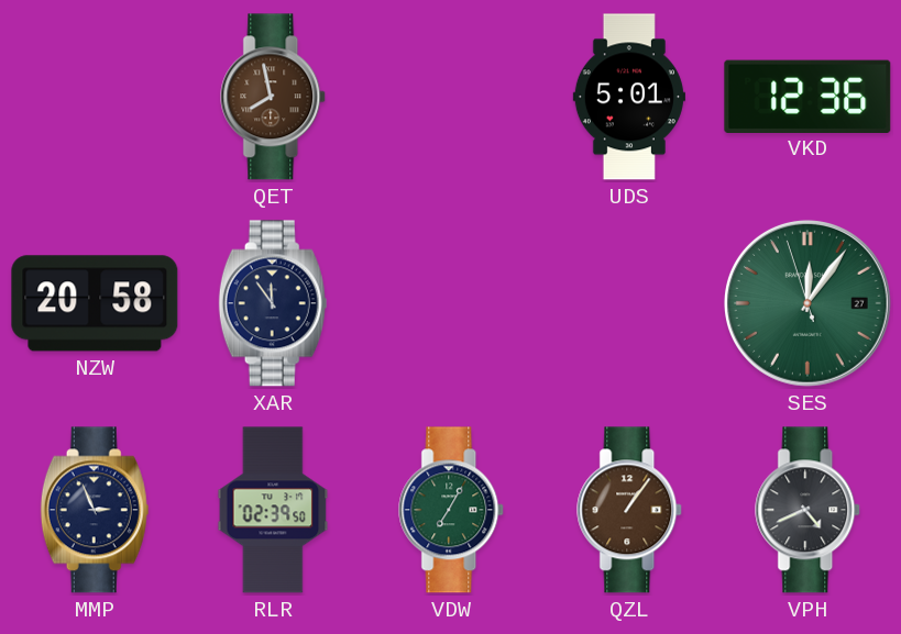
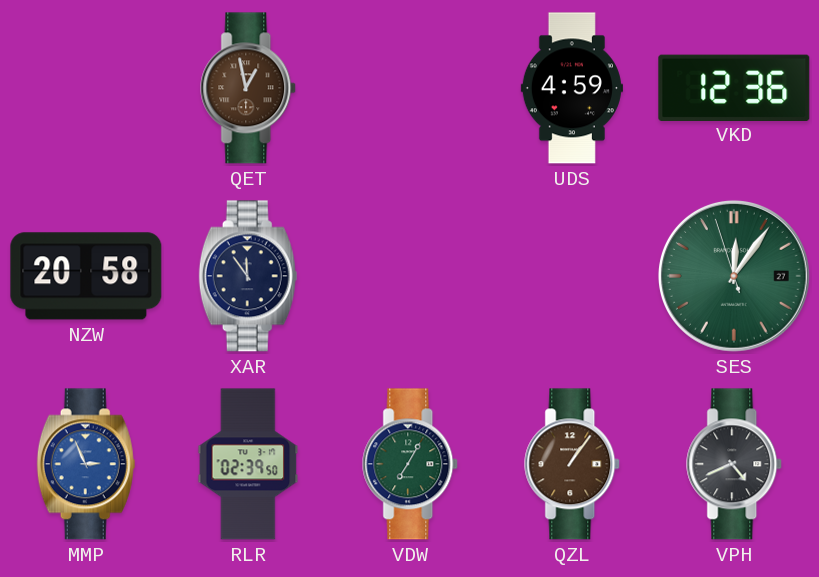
QET: 7:58 -> 12:58
UDS: 5:01 -> 4:59
MMP dial: navy -> blue
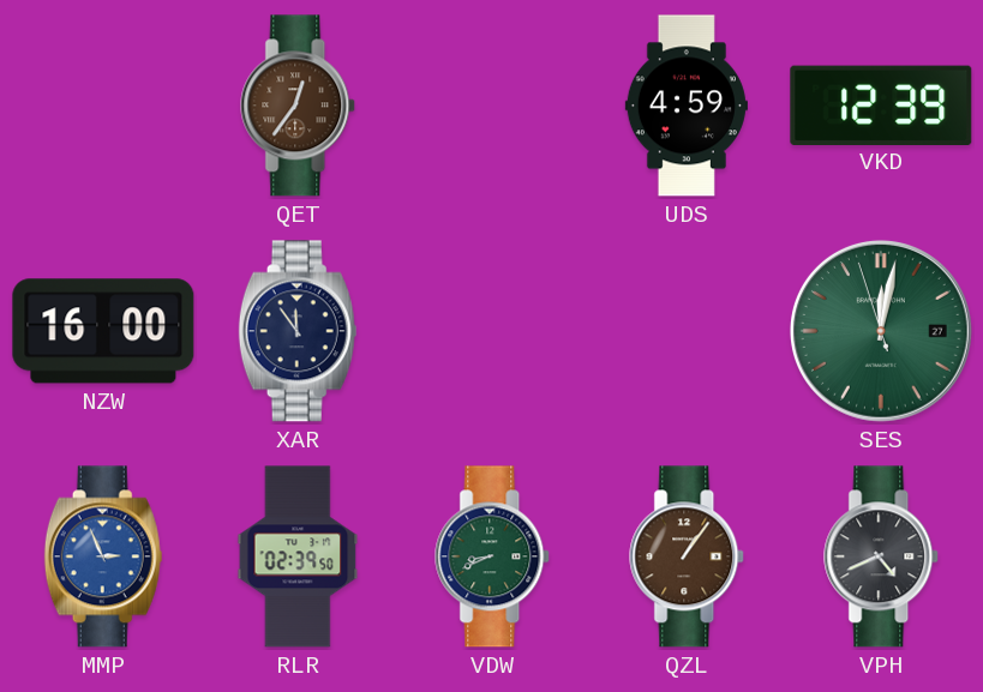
QET: 12:58 -> 12:36
VKD: 12:36 -> 12:39
NZW: 20:58 -> 16:00
SES: 12:05 -> 12:01
VDW: 7:05 -> 8:41
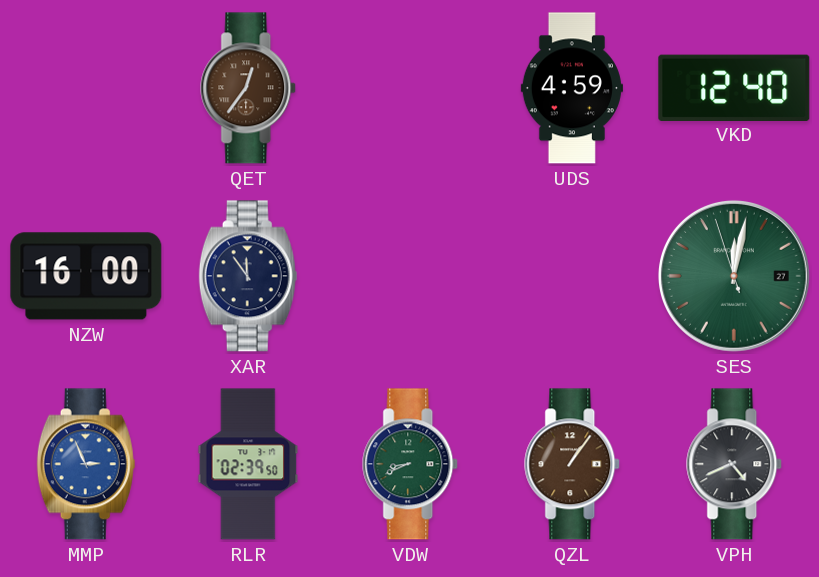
VKD: 12:39 -> 12:40
